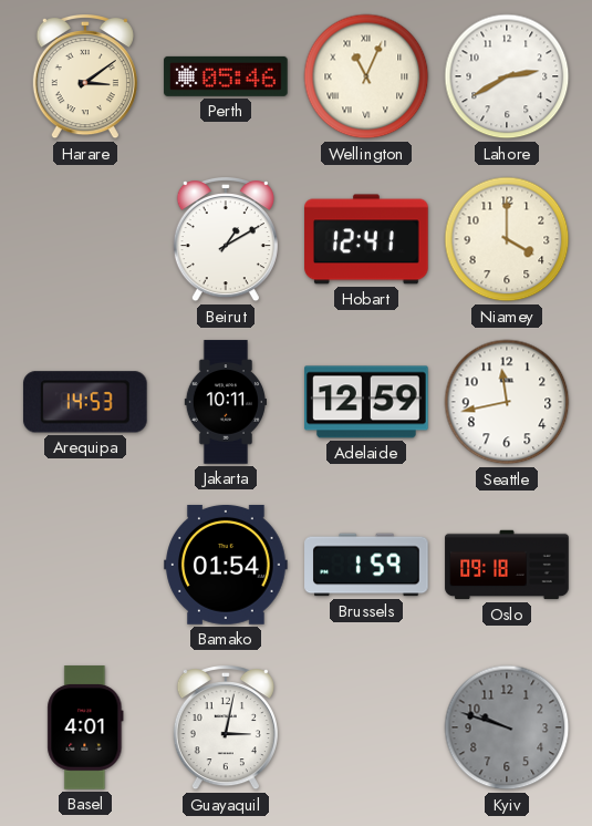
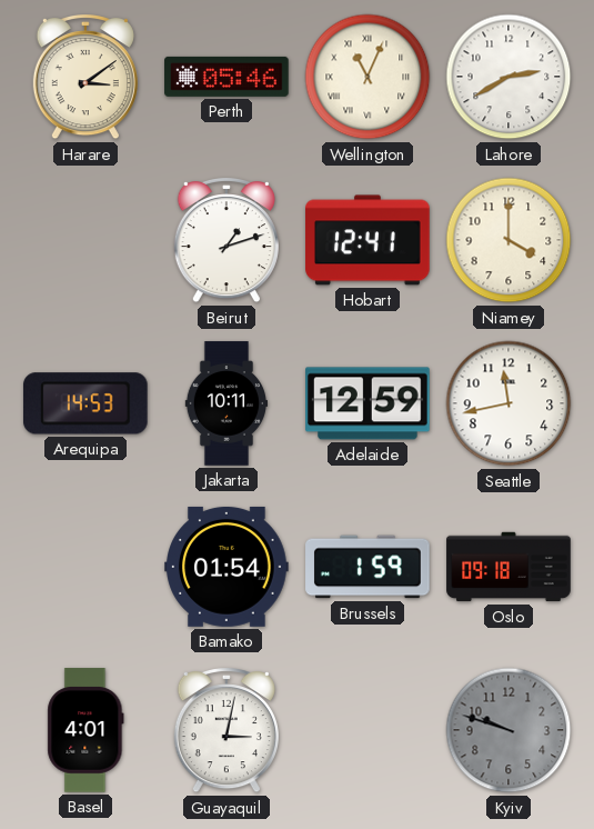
Beirut: 1:10 -> 1:12
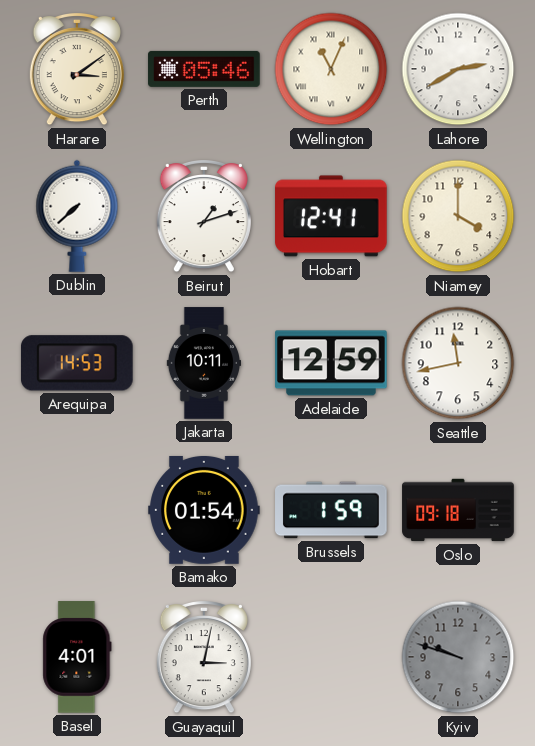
Dublin: none -> 7:38
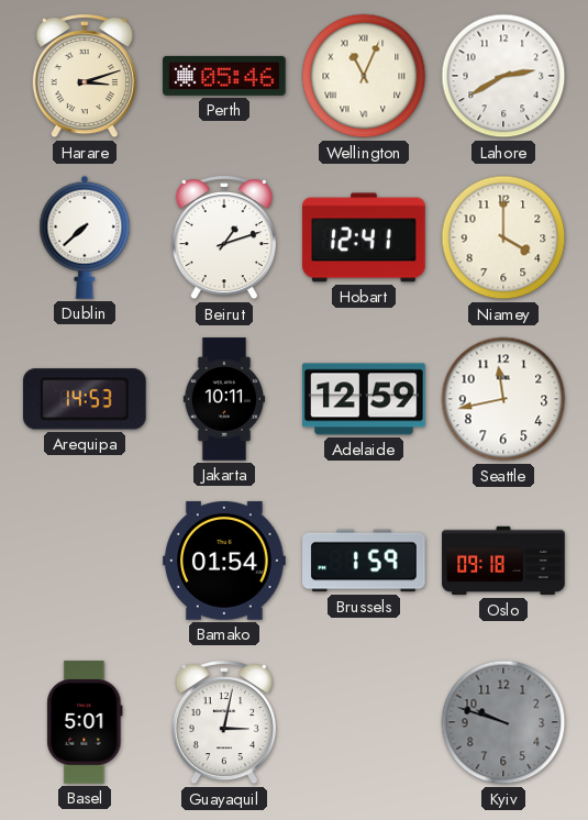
Harare: 3:09 -> 3:12
Basel: 4:01 -> 5:01
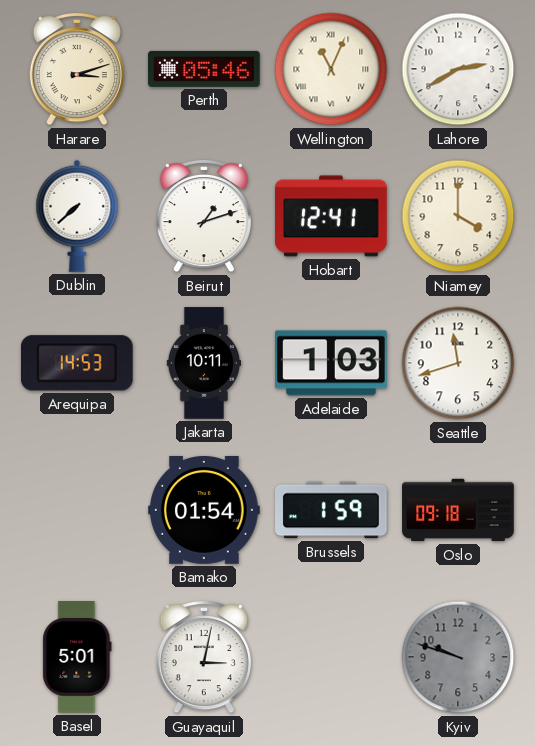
Adelaide: 12:59 -> 1:03
Seattle: 11:43 -> 11:42
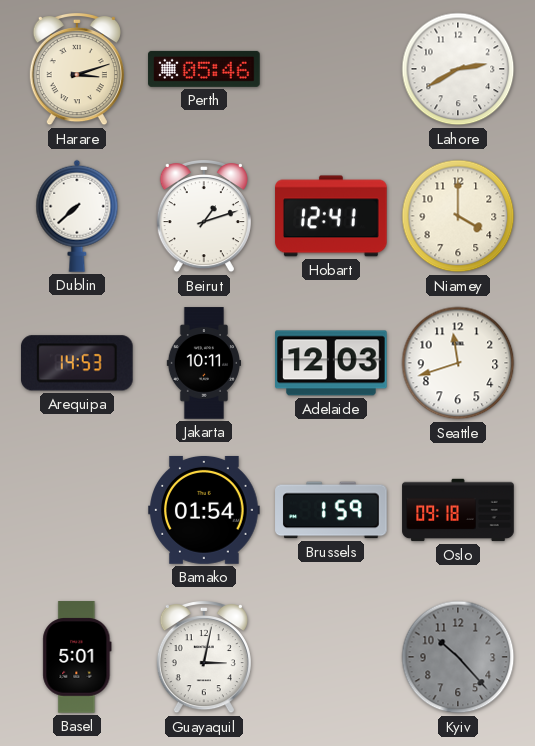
Wellington: 11:04 -> none
Adelaide: 1:03 -> 12:03
Kyiv: 9:48 -> 10:23
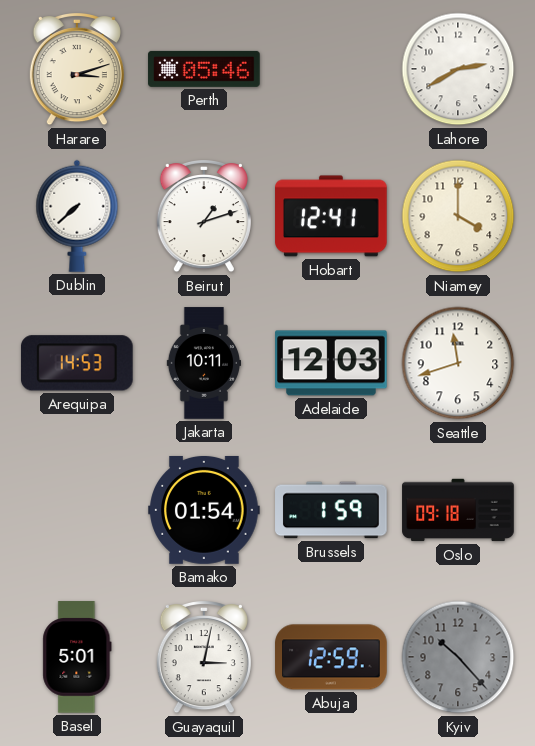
Abuja: none -> 12:59
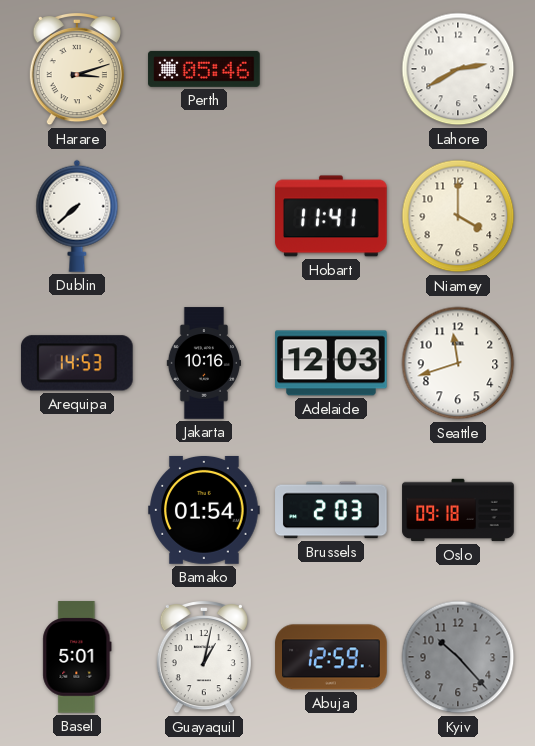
Beirut: 1:12 -> none
Hobart: 12:41 -> 11:41
Jakarta: 10:11 -> 10:16
Brussels: 1:59 -> 2:03
Guayaquil: 3:02 -> 1:02
